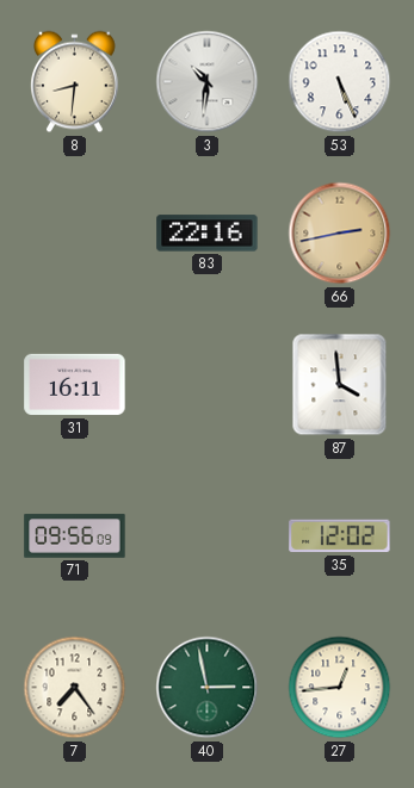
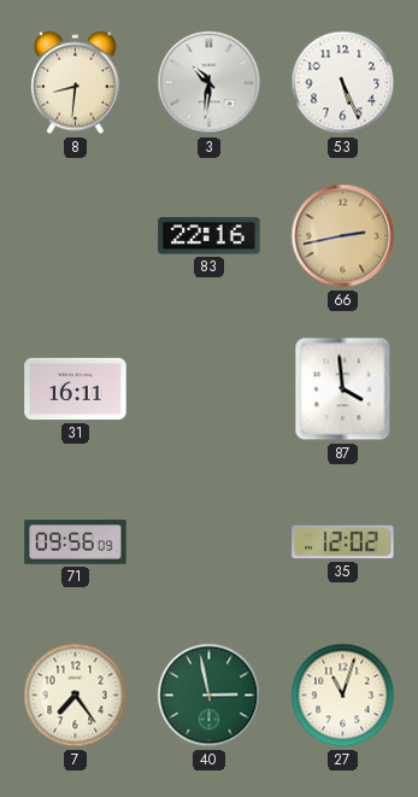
27: 12:44 -> 11:03
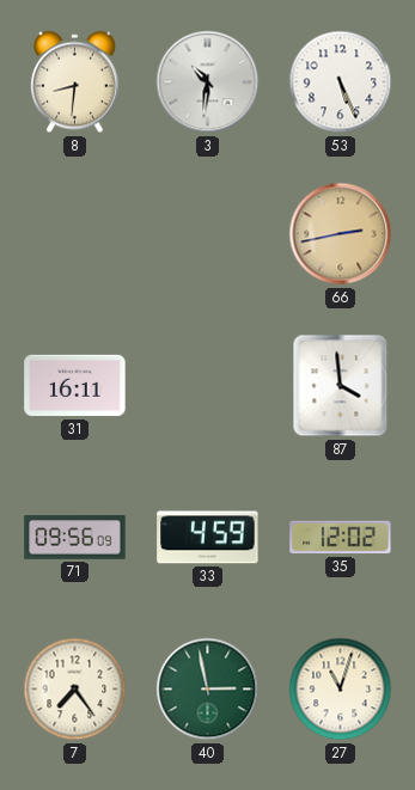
83: 22:16 -> none
33: none -> 4:59
